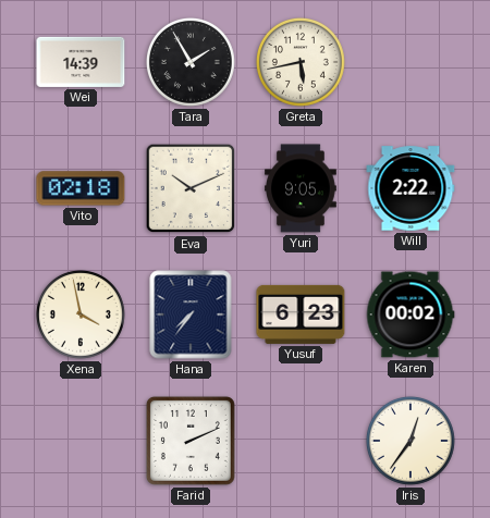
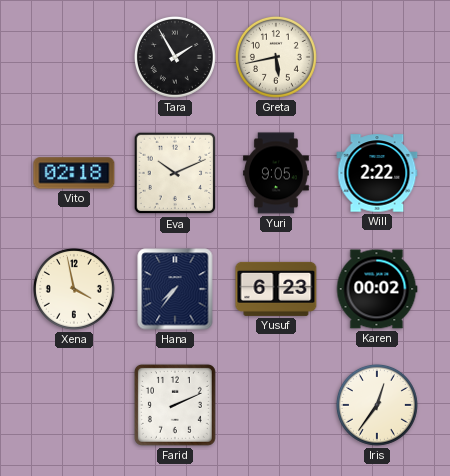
Wei: 14:39 -> none
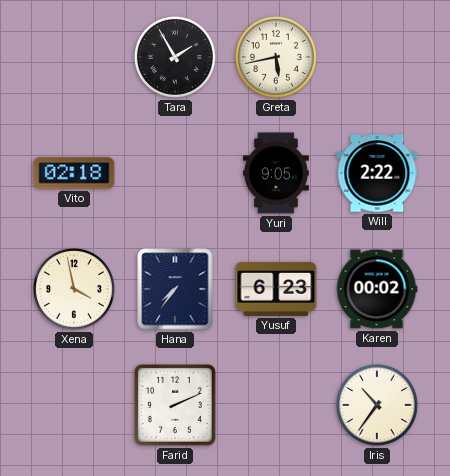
Eva: 10:11 -> none
Iris: 12:36 -> 10:36
